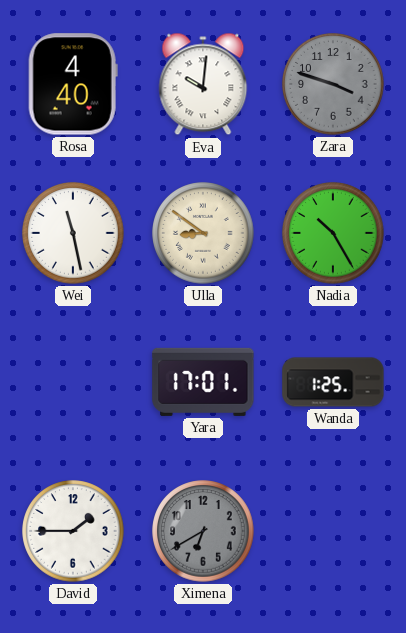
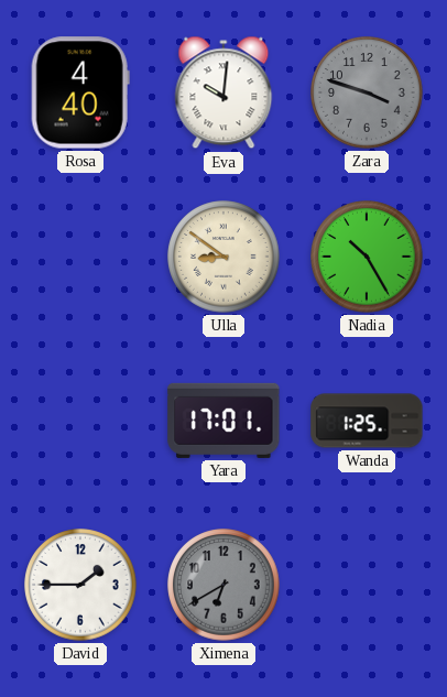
Wei: 11:28 -> none
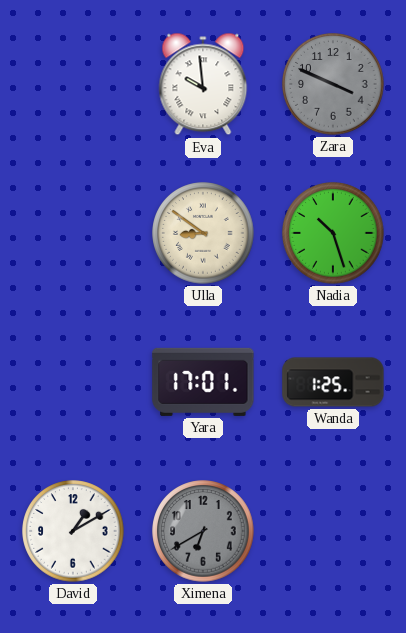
Rosa: 4:40 -> none
Eva: 10:01 -> 9:59
Zara: 3:48 -> 3:49
Nadia: 10:25 -> 10:27
David: 1:45 -> 1:10
